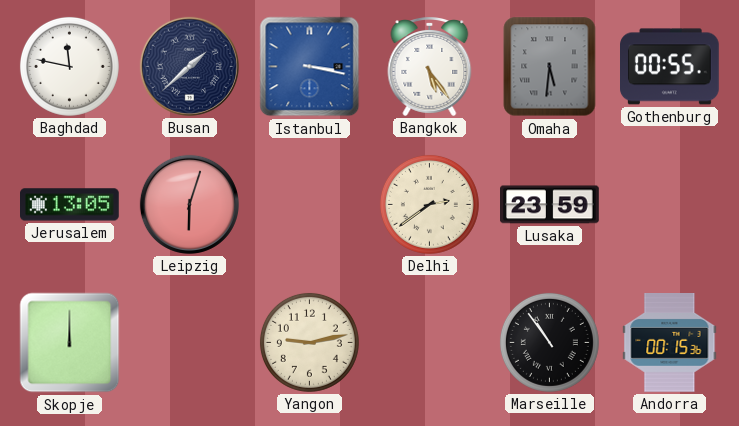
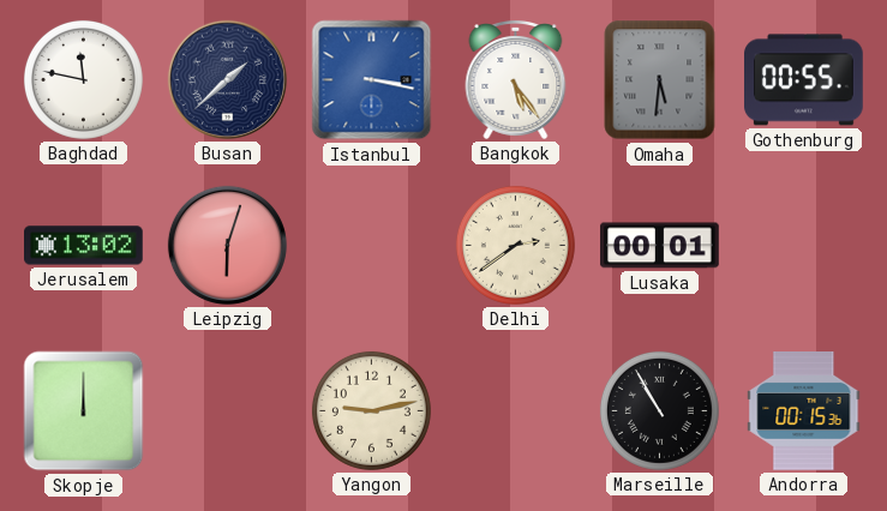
Jerusalem: 13:05 -> 13:02
Lusaka: 23:59 -> 00:01
Marseille: 10:54 -> 10:55
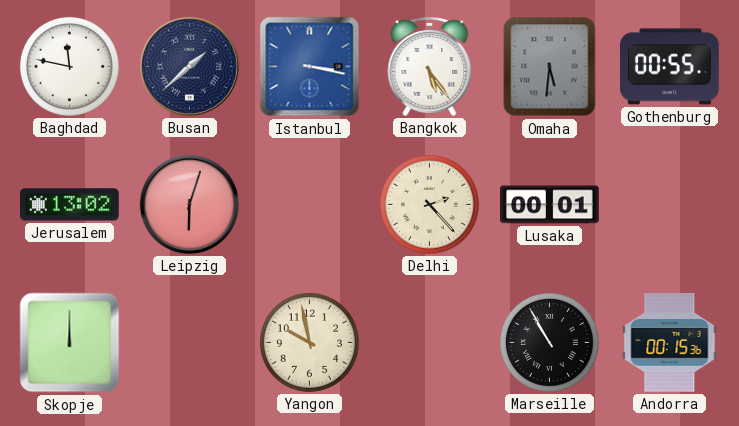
Delhi: 2:39 -> 2:23
Yangon: 9:13 -> 9:58
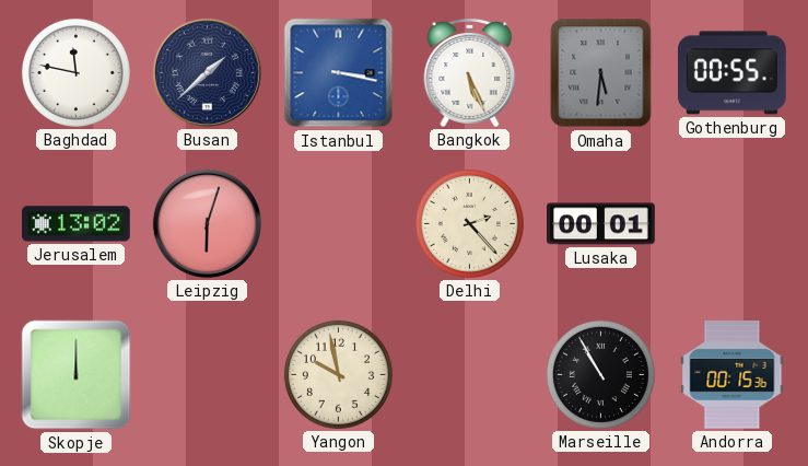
Bangkok: 5:24 -> 5:26
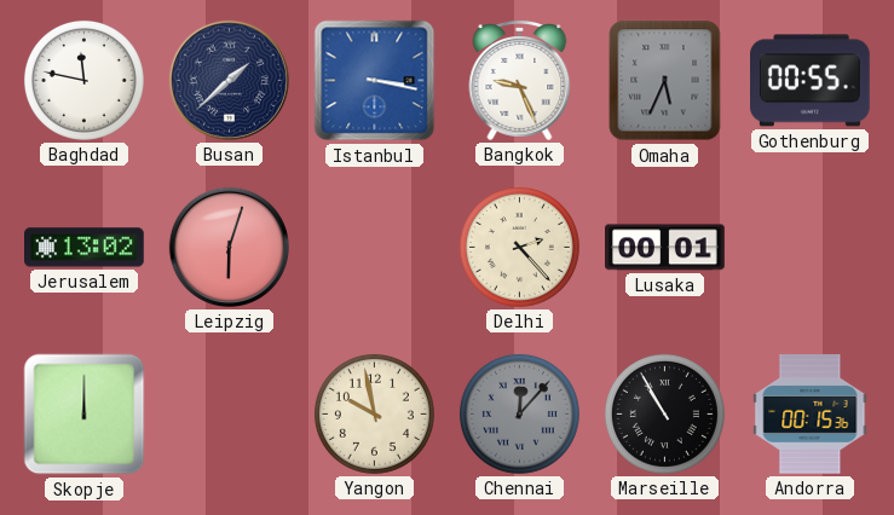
Bangkok: 5:26 -> 9:26
Omaha: 5:31 -> 5:34
Chennai: none -> 12:07
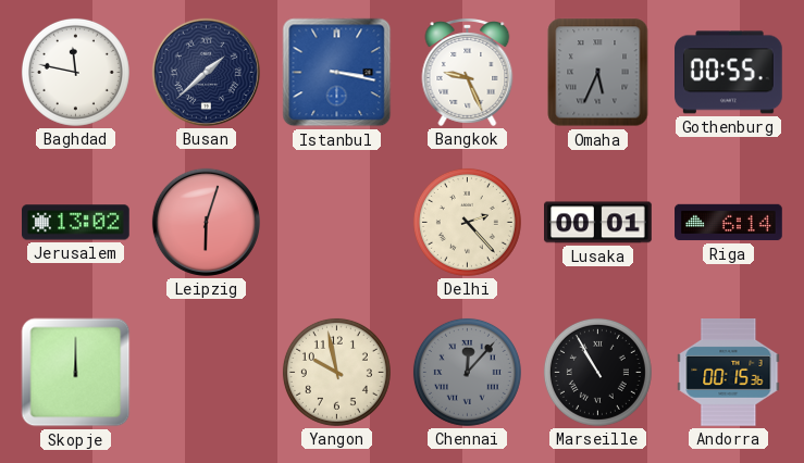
Riga: none -> 6:14
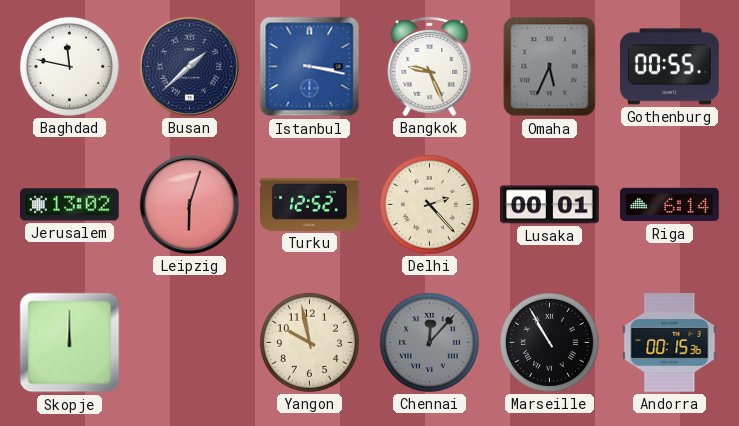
Turku: none -> 12:52
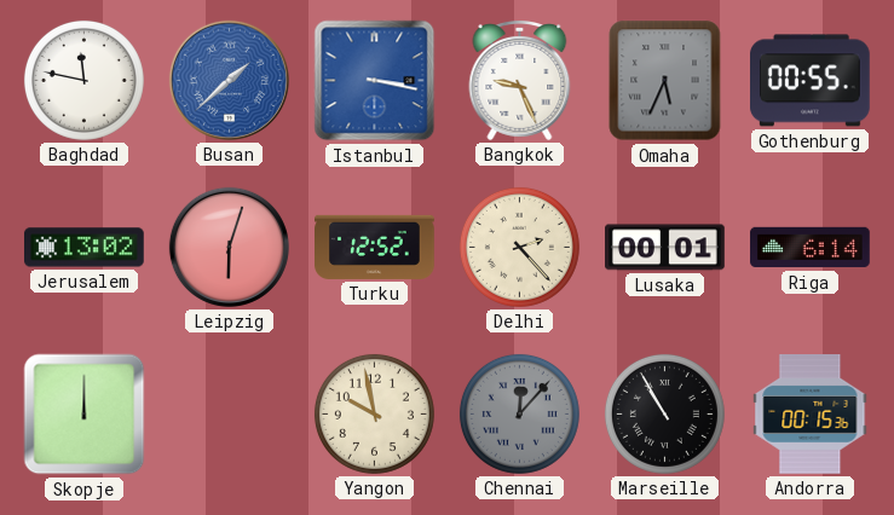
Busan dial: navy -> blue
